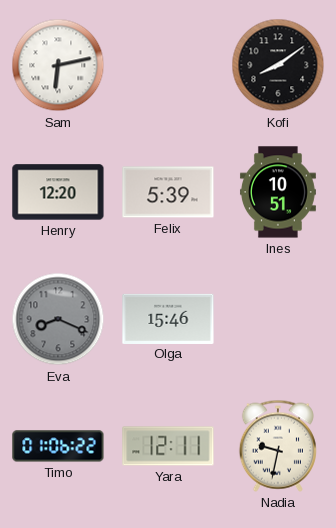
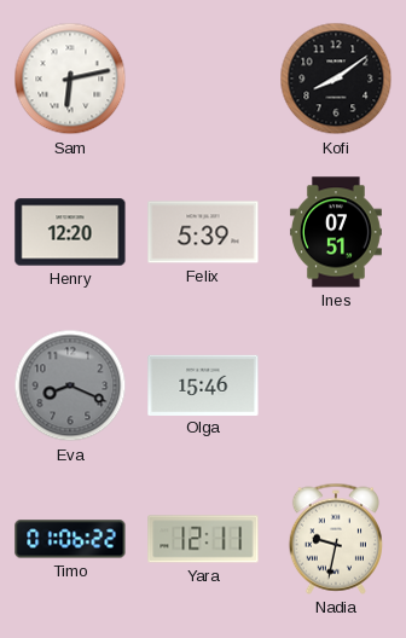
Ines: 10:51 -> 07:51
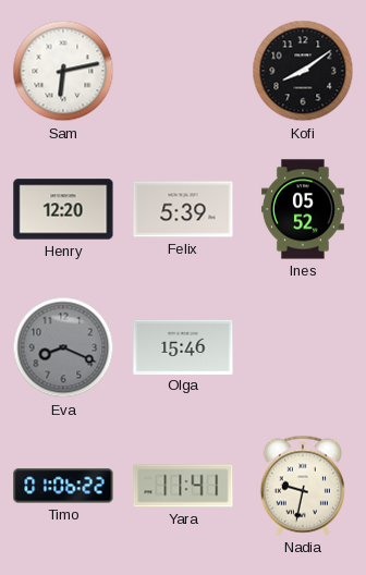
Ines: 07:51 -> 05:52
Yara: 12:11 -> 11:41
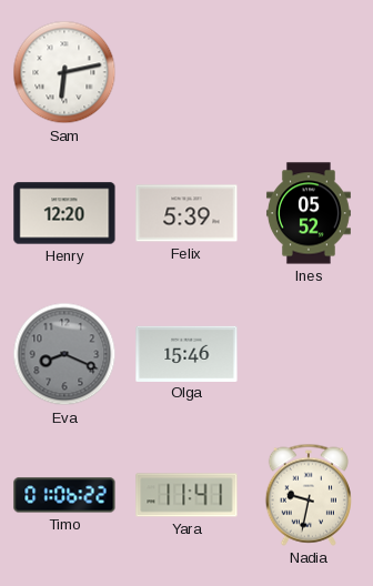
Kofi: 8:09 -> none
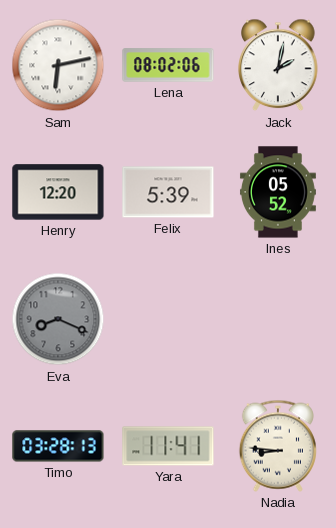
Lena: none -> 08:02
Jack: none -> 2:02
Olga: 15:46 -> none
Timo: 01:06 -> 03:28
Nadia: 9:32 -> 8:46
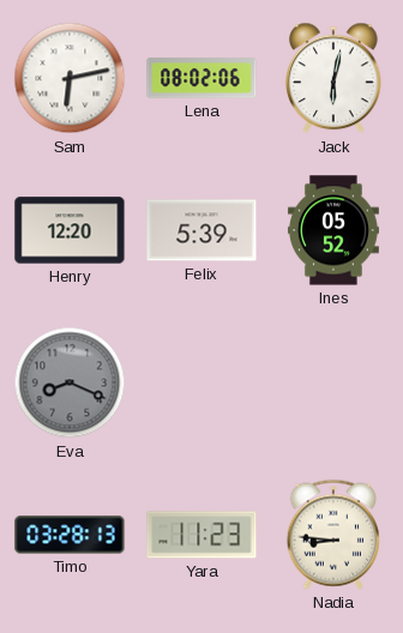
Jack: 2:02 -> 6:02
Yara: 11:41 -> 11:23
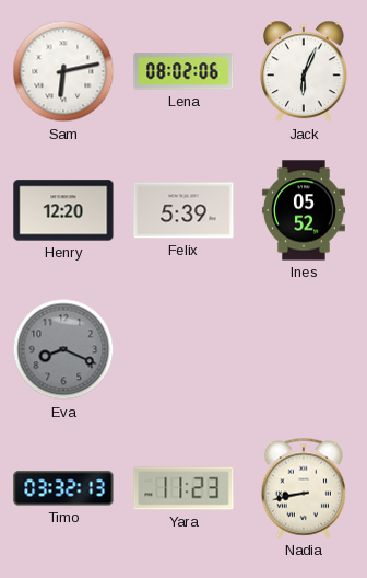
Jack: 6:02 -> 6:04
Timo: 03:28 -> 03:32
Nadia: 8:46 -> 8:43
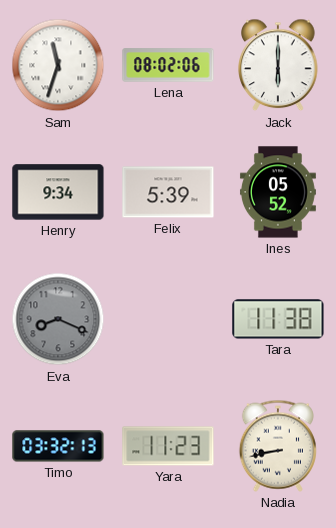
Sam: 6:13 -> 11:33
Jack: 6:04 -> 6:00
Henry: 12:20 -> 9:34
Tara: none -> 11:38
